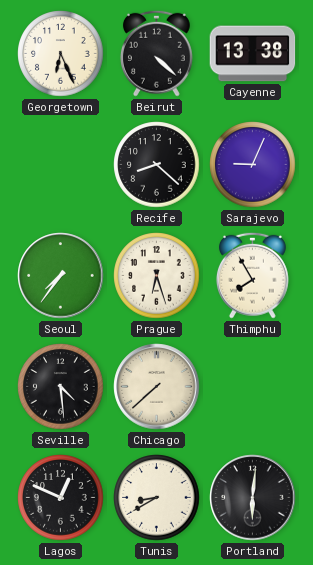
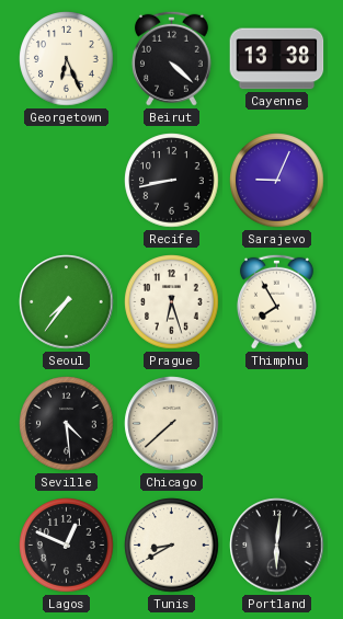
Recife: 8:22 -> 8:43
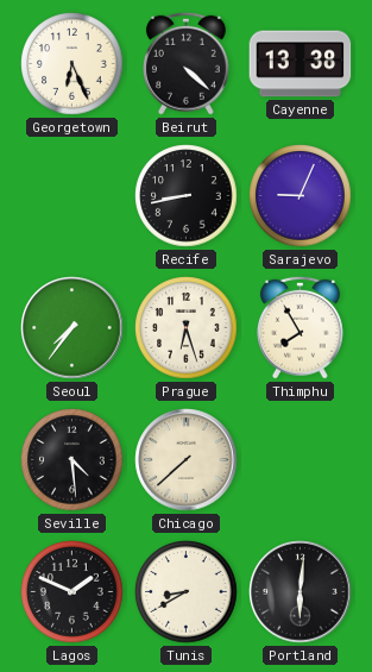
Lagos: 12:49 -> 1:49
